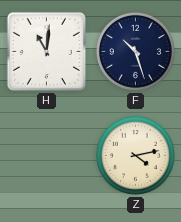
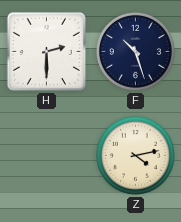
H: 11:01 -> 2:30
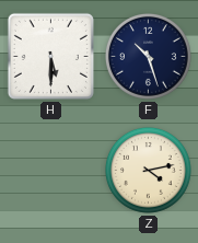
H: 2:30 -> 5:30
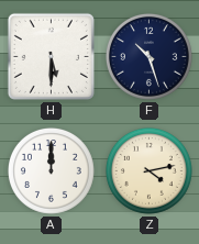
A: none -> 12:00
